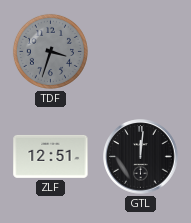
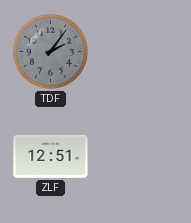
TDF: 3:33 -> 2:06
GTL: 12:01 -> none
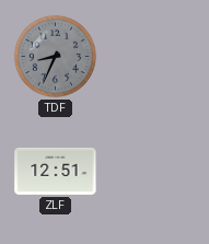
TDF: 2:06 -> 8:34
